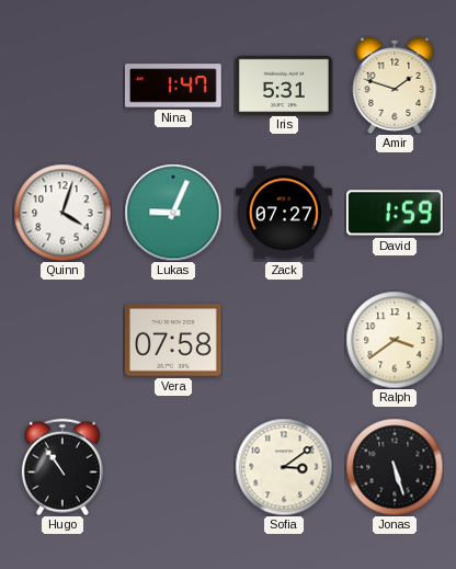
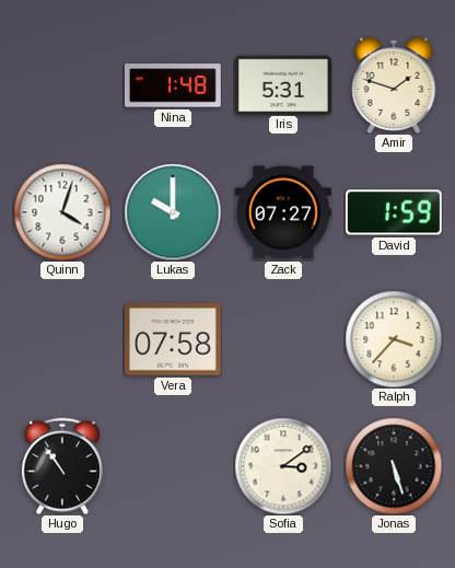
Nina: 1:47 -> 1:48
Lukas: 9:04 -> 10:00
Ralph: 3:39 -> 3:37
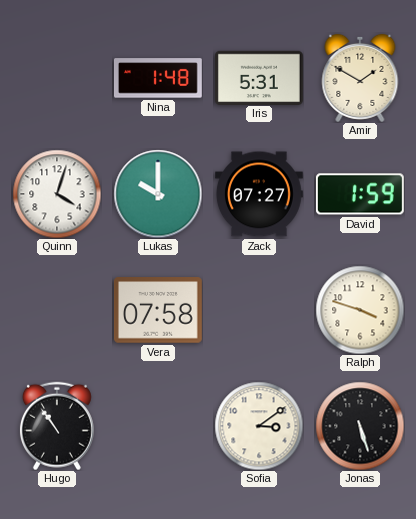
Amir: 1:48 -> 1:50
Ralph: 3:37 -> 3:48
